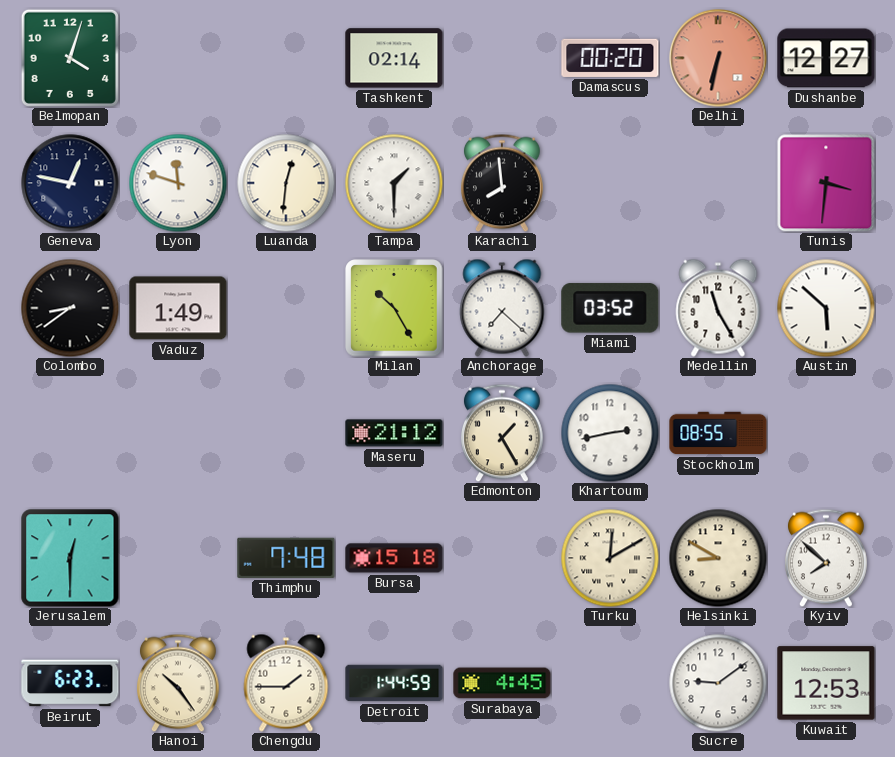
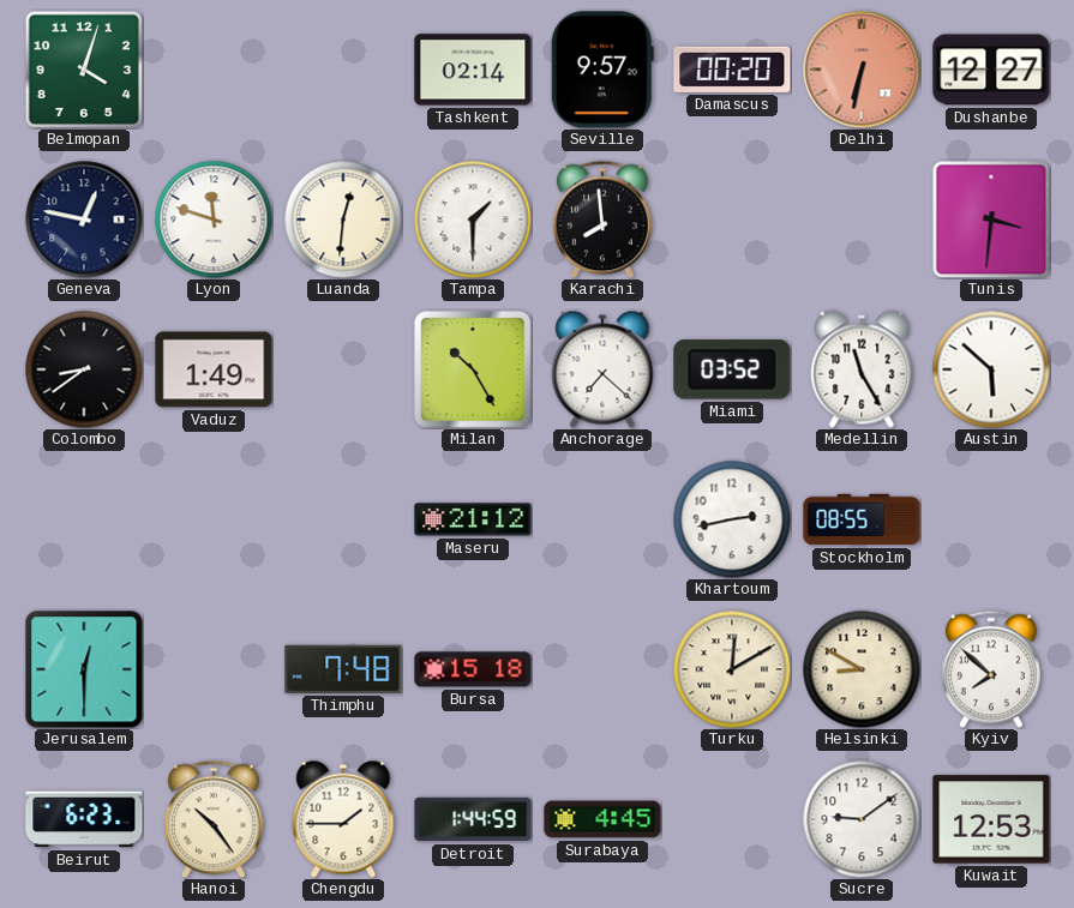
Seville: none -> 9:57
Edmonton: 1:25 -> none
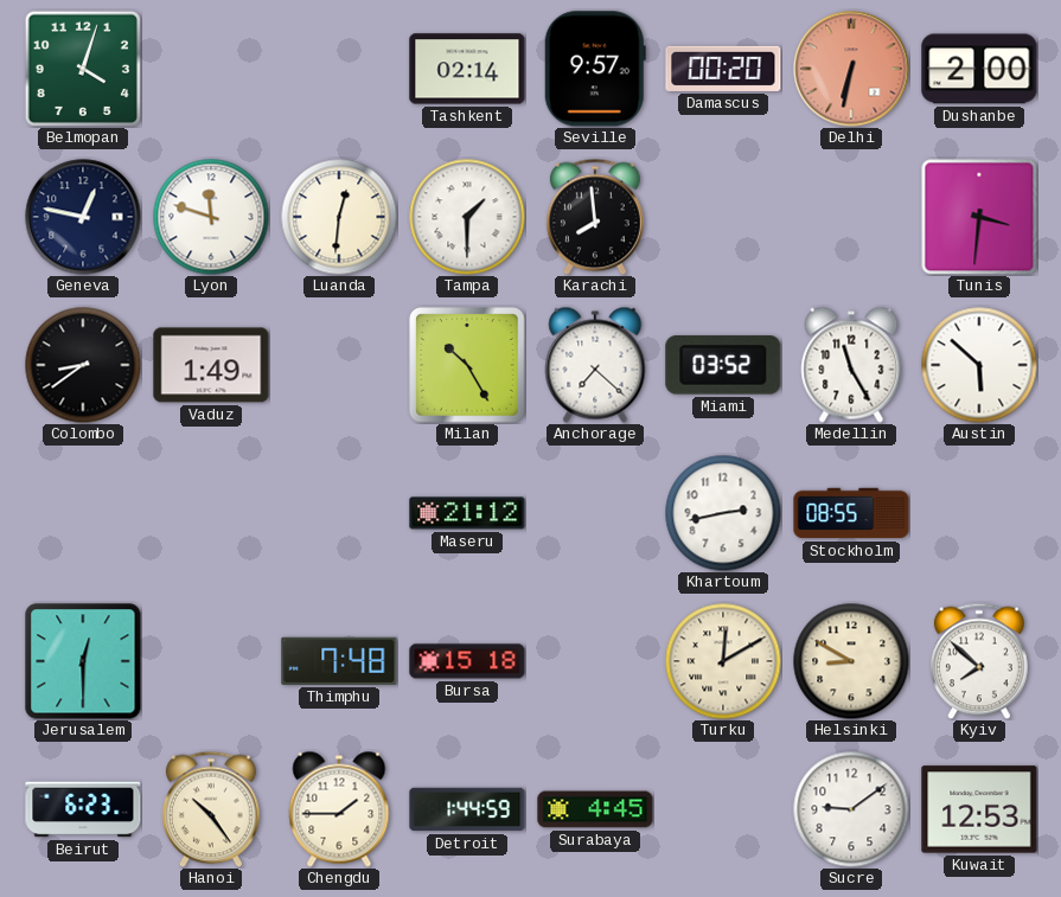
Dushanbe: 12:27 -> 2:00
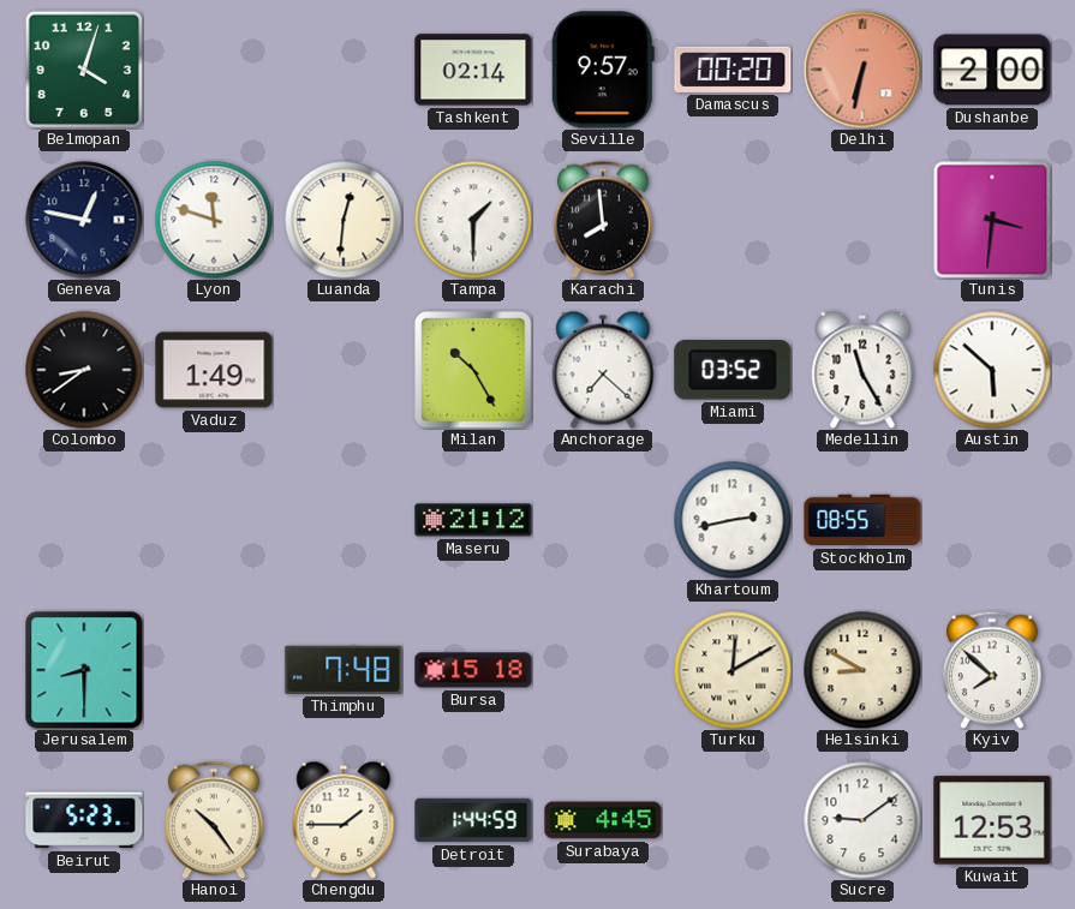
Jerusalem: 12:30 -> 8:30
Beirut: 6:23 -> 5:23
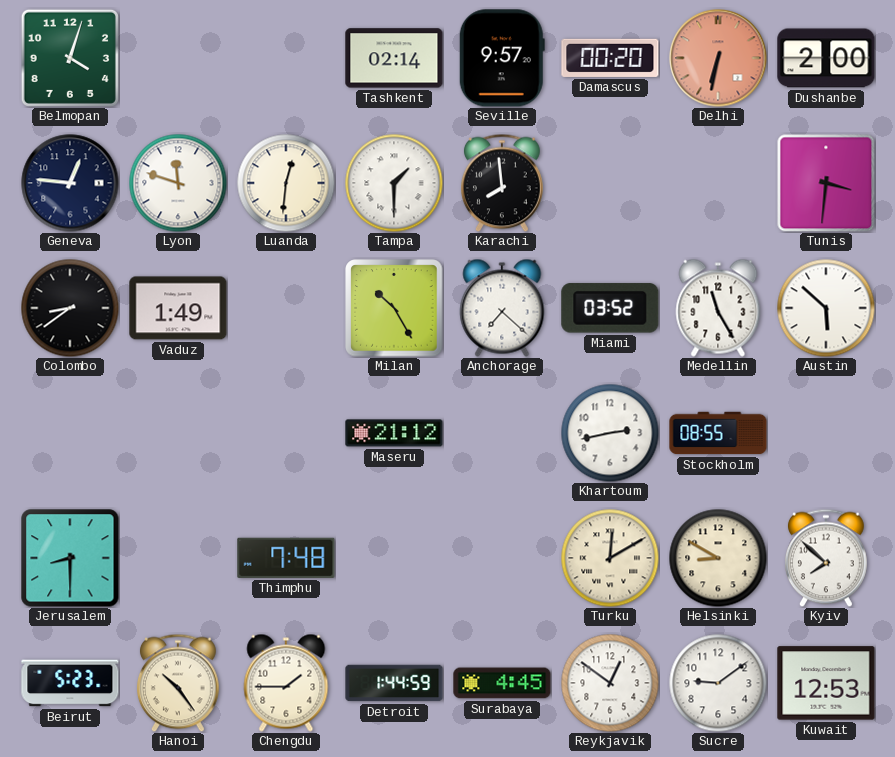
Geneva: 12:47 -> 12:46
Bursa: 15:18 -> none
Reykjavik: none -> 12:51
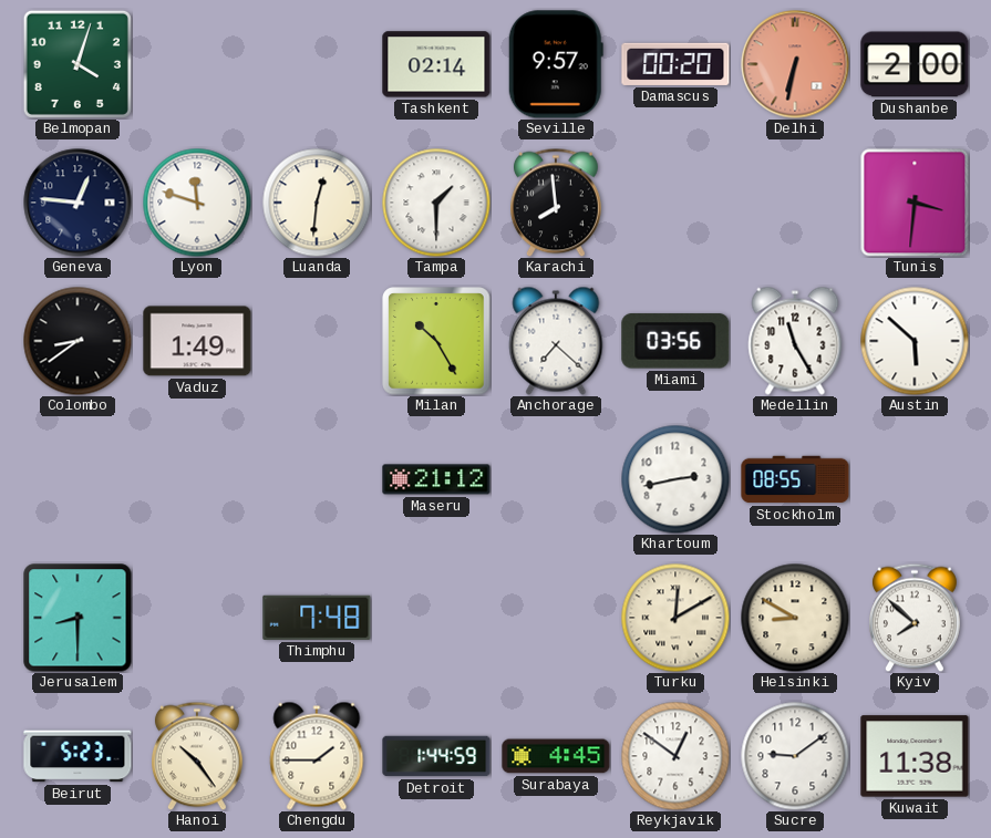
Miami: 03:52 -> 03:56
Kuwait: 12:53 -> 11:38
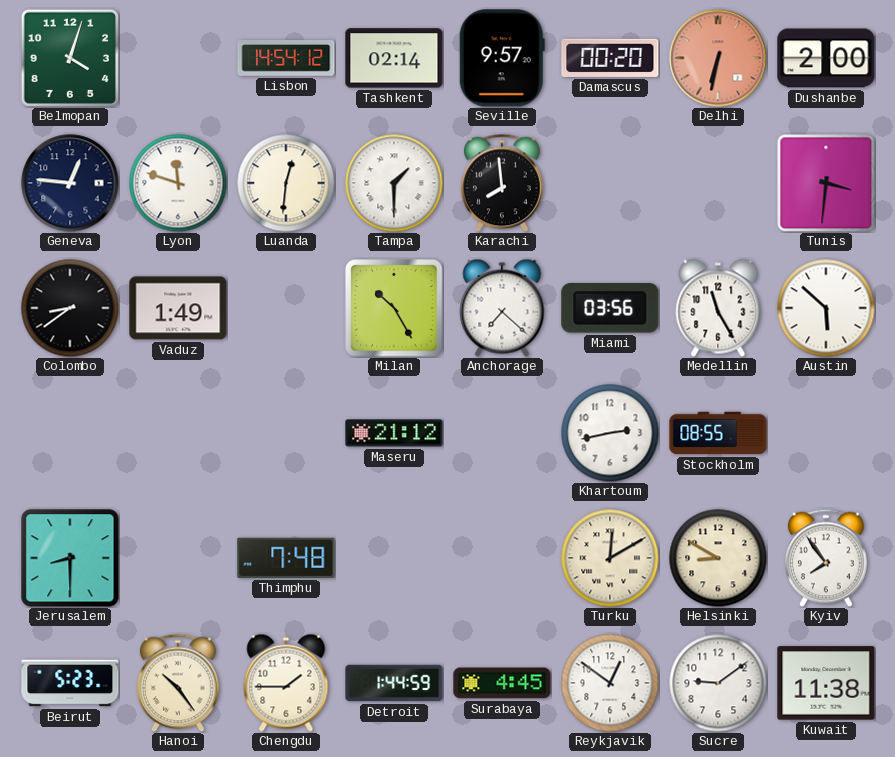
Lisbon: none -> 14:54
Kyiv: 7:52 -> 7:54
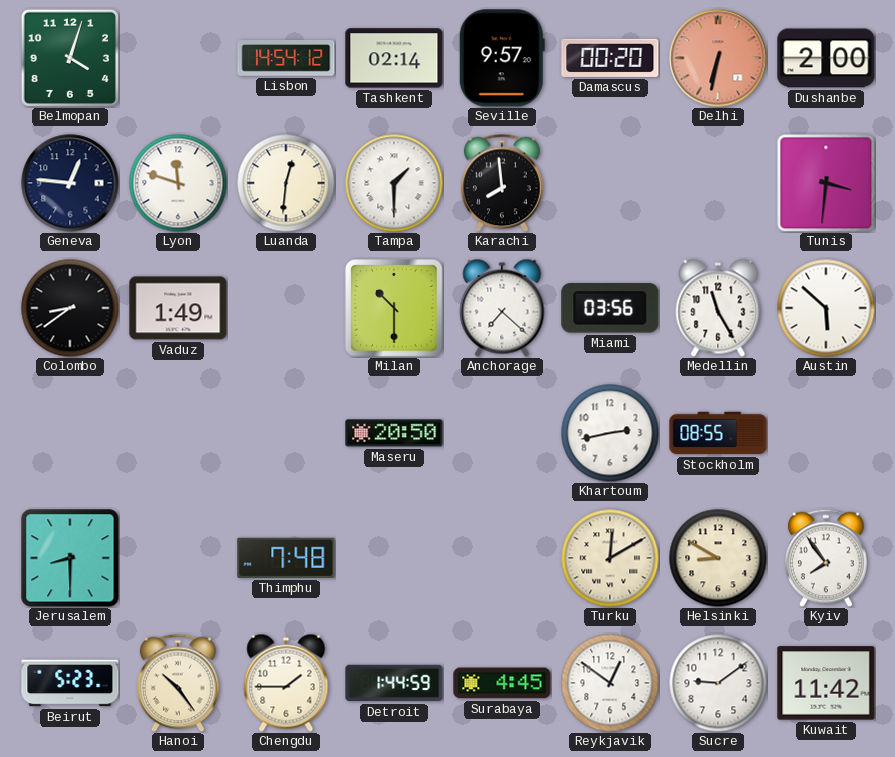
Milan: 10:25 -> 10:30
Maseru: 21:12 -> 20:50
Kuwait: 11:38 -> 11:42
